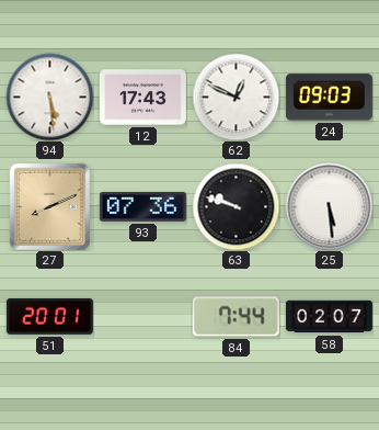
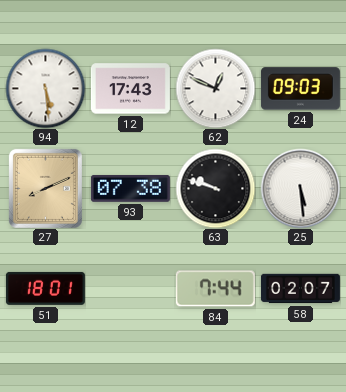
93: 07:36 -> 07:38
51: 20:01 -> 18:01
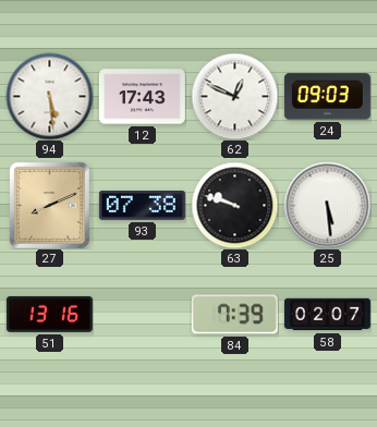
51: 18:01 -> 13:16
84: 7:44 -> 7:39
